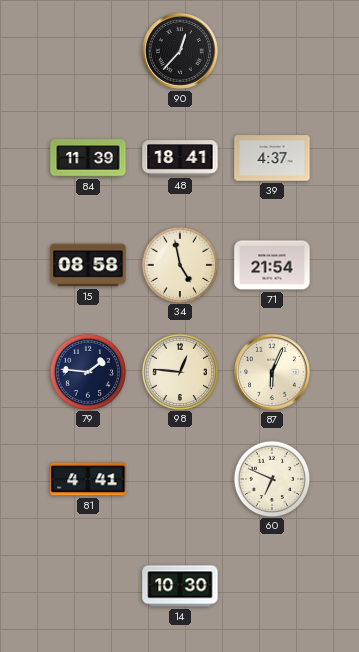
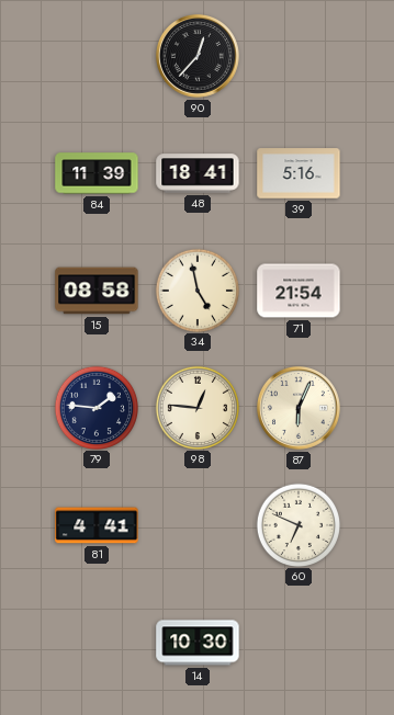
39: 4:37 -> 5:16
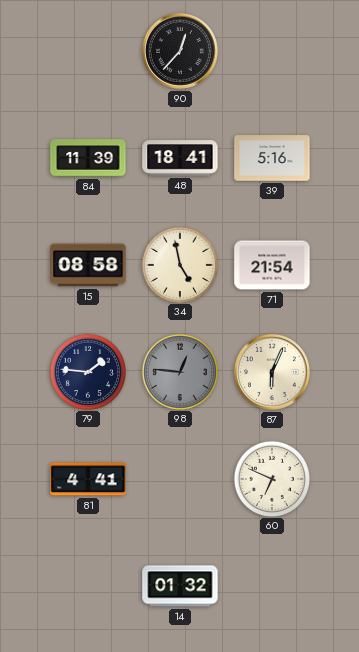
98 dial: cream -> grey
14: 10:30 -> 01:32
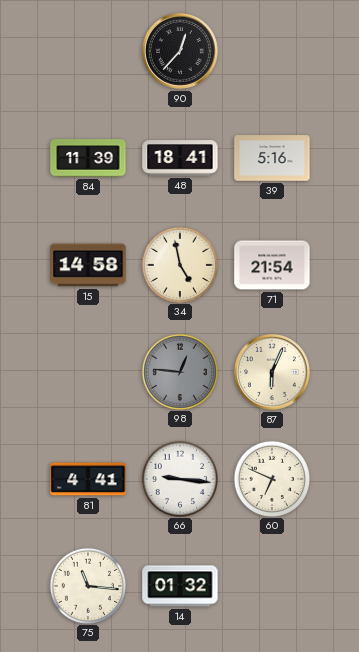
15: 08:58 -> 14:58
79: 1:46 -> none
66: none -> 9:16
75: none -> 11:16
